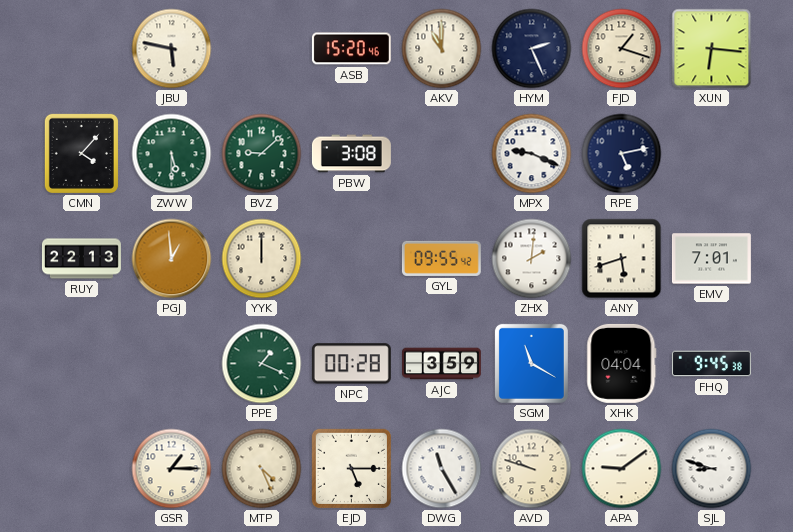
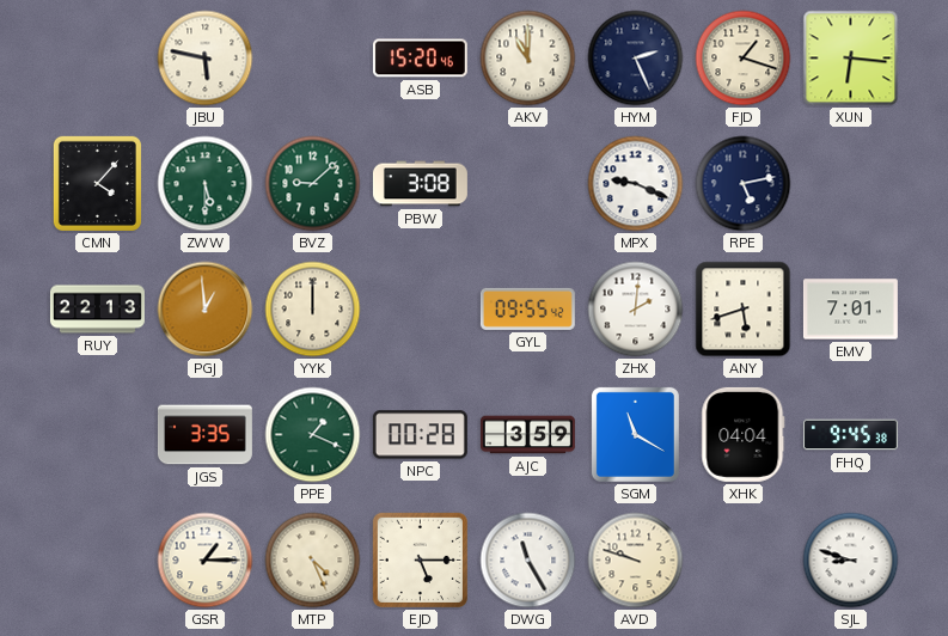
JGS: none -> 3:35
APA: 9:09 -> none
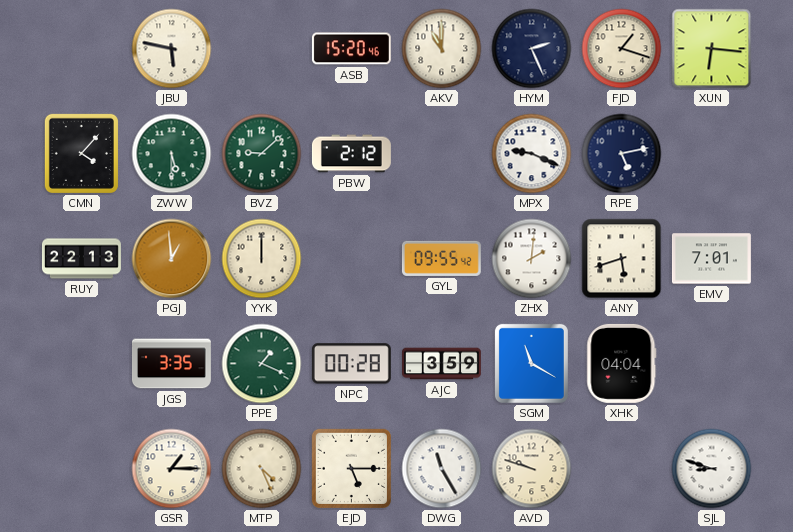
PBW: 3:08 -> 2:12
FHQ: 9:45 -> none
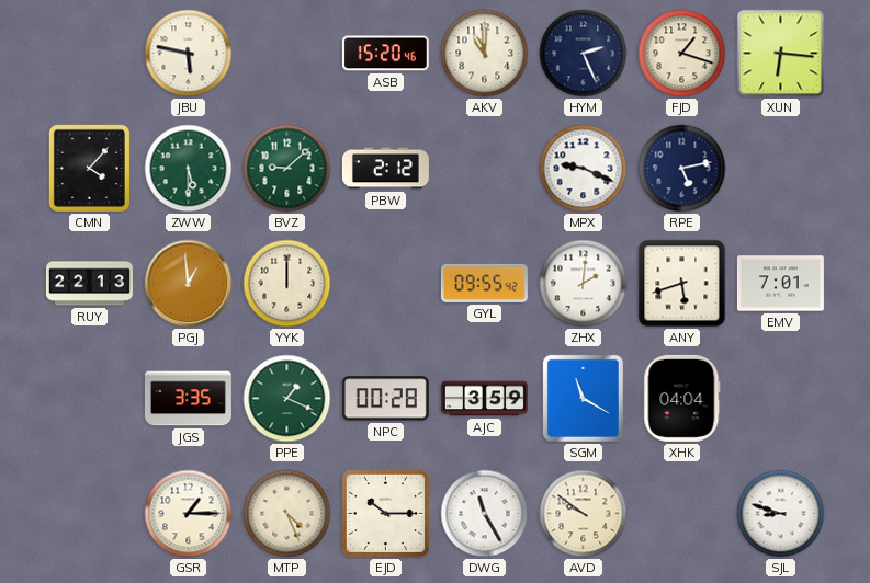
EJD: 5:15 -> 10:15
AVD: 9:48 -> 9:51
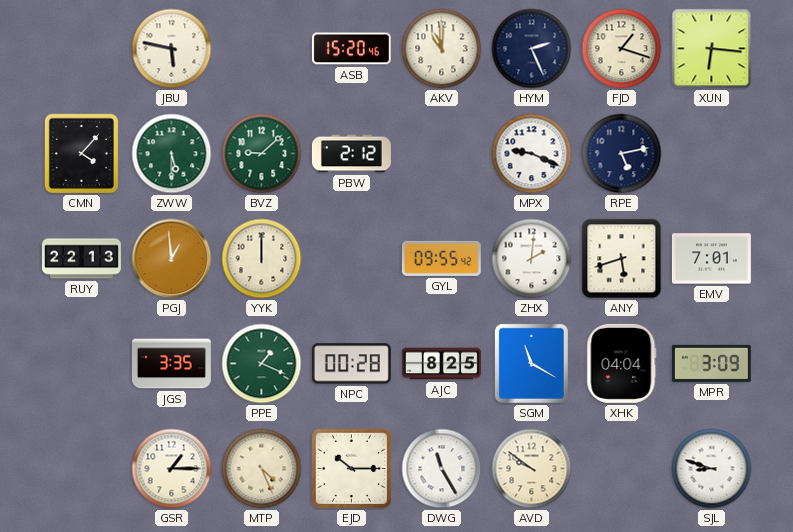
AJC: 3:59 -> 8:25
MPR: none -> 3:09
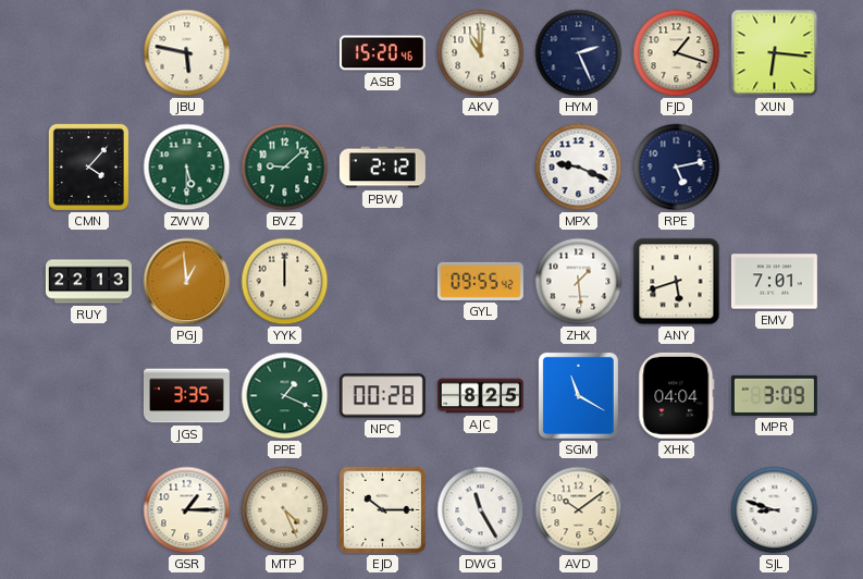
ZHX: 2:01 -> 1:29
AVD: 9:51 -> 10:09
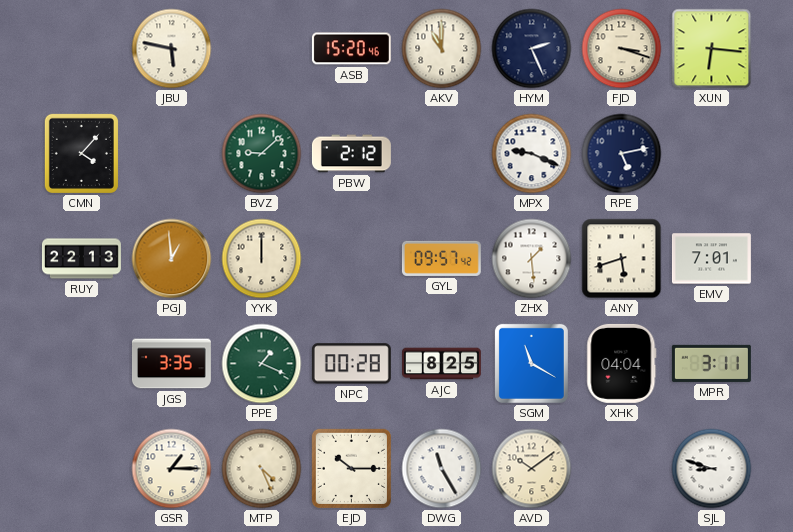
FJD: 1:18 -> 3:18
ZWW: 5:30 -> none
GYL: 09:55 -> 09:57
MPR: 3:09 -> 3:11
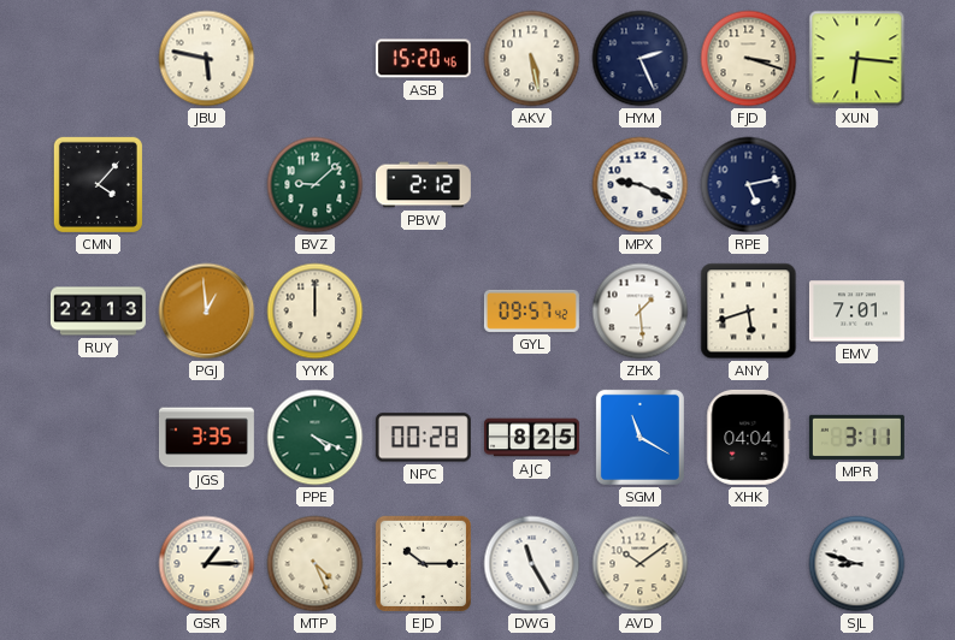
AKV: 11:00 -> 5:28
PPE: 1:19 -> 4:19
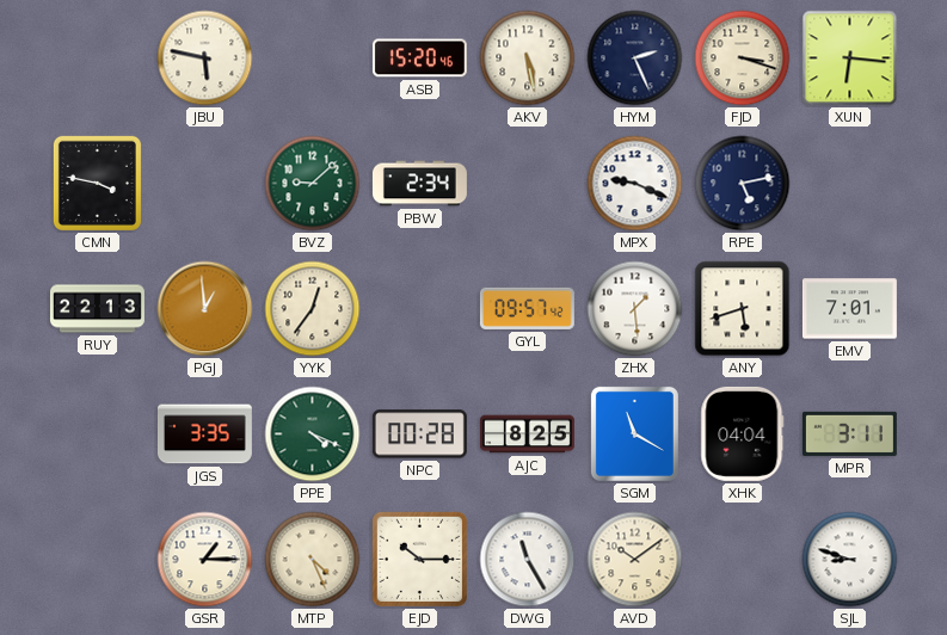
CMN: 4:07 -> 3:47
PBW: 2:12 -> 2:34
YYK: 12:00 -> 12:36
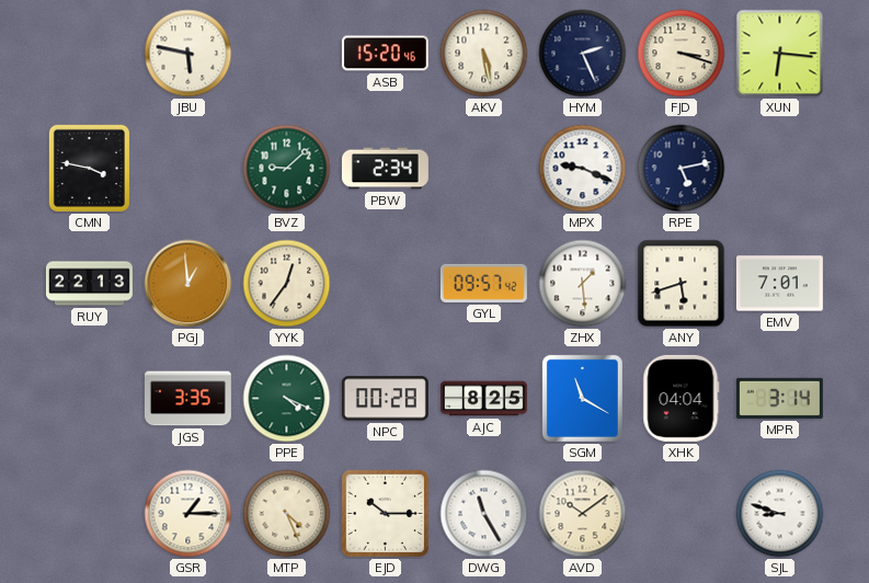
MPR: 3:11 -> 3:14
